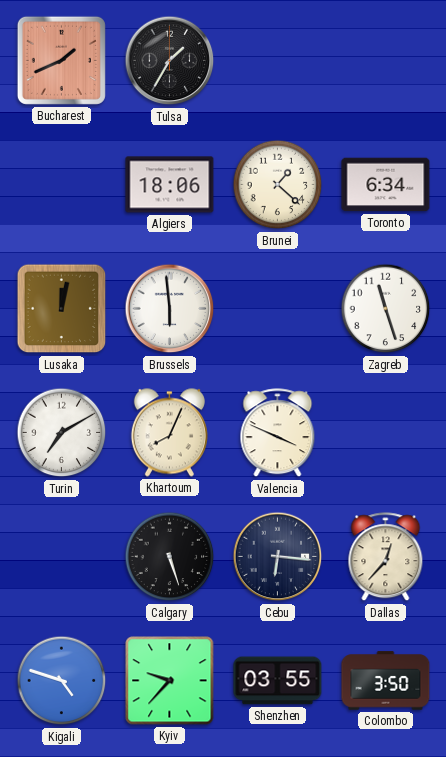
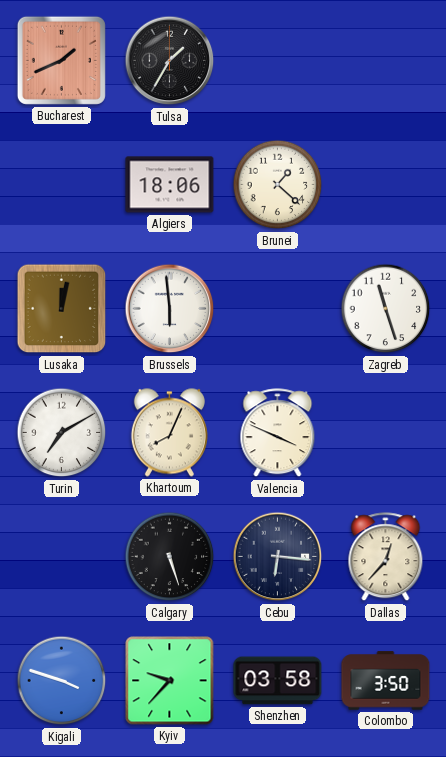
Toronto: 6:34 -> none
Kigali: 4:48 -> 3:48
Shenzhen: 03:55 -> 03:58
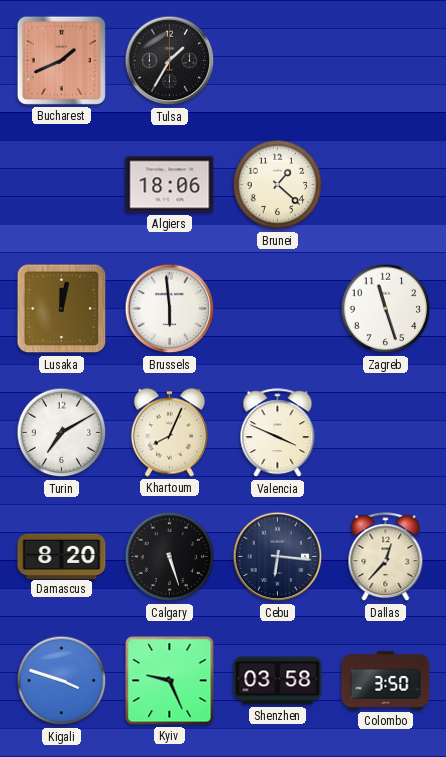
Damascus: none -> 8:20
Kyiv: 9:37 -> 9:26
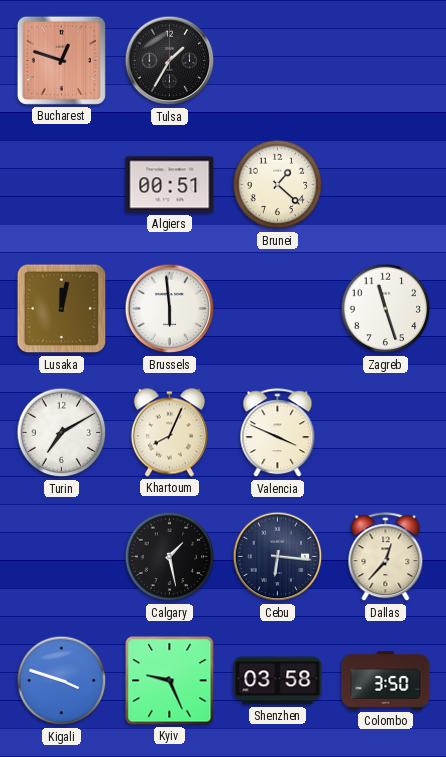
Bucharest: 1:41 -> 12:48
Algiers: 18:06 -> 00:51
Damascus: 8:20 -> none
Calgary: 5:27 -> 1:28
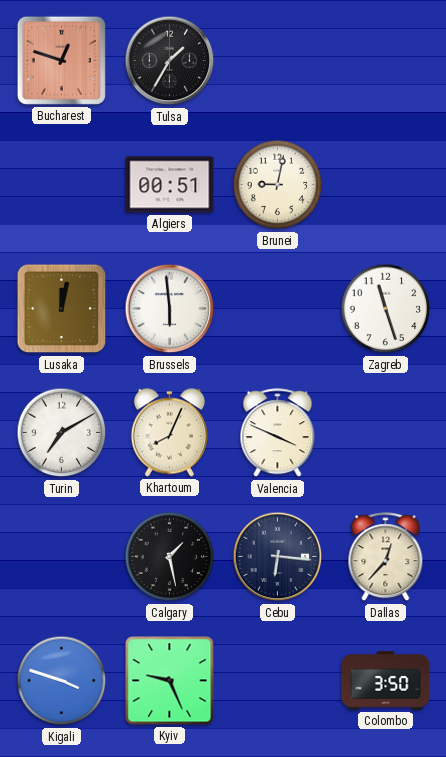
Brunei: 1:22 -> 9:02
Shenzhen: 03:58 -> none
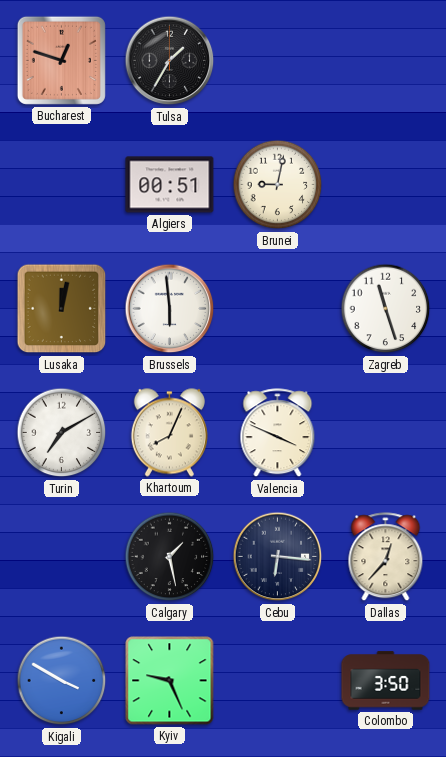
Kigali: 3:48 -> 3:50
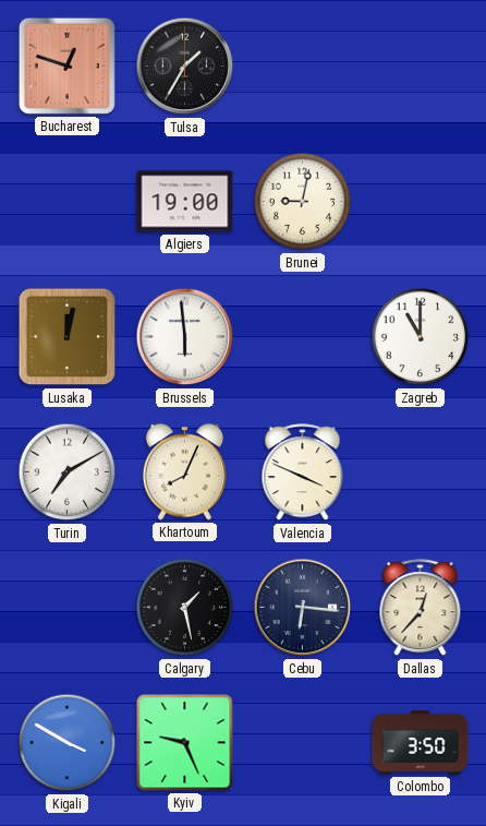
Algiers: 00:51 -> 19:00
Zagreb: 11:27 -> 11:00
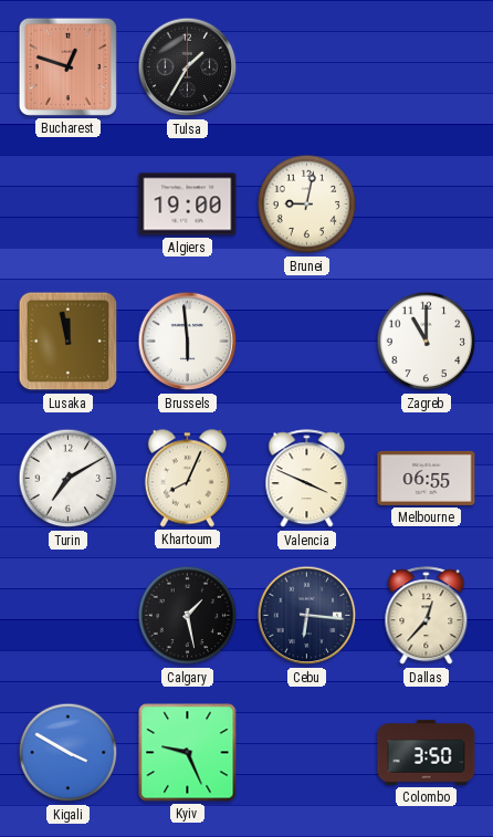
Lusaka: 12:02 -> 11:58
Melbourne: none -> 06:55
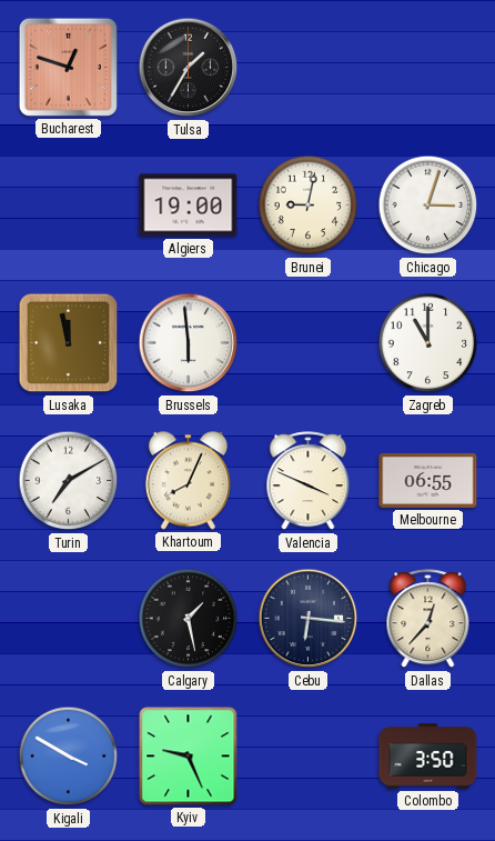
Chicago: none -> 3:03
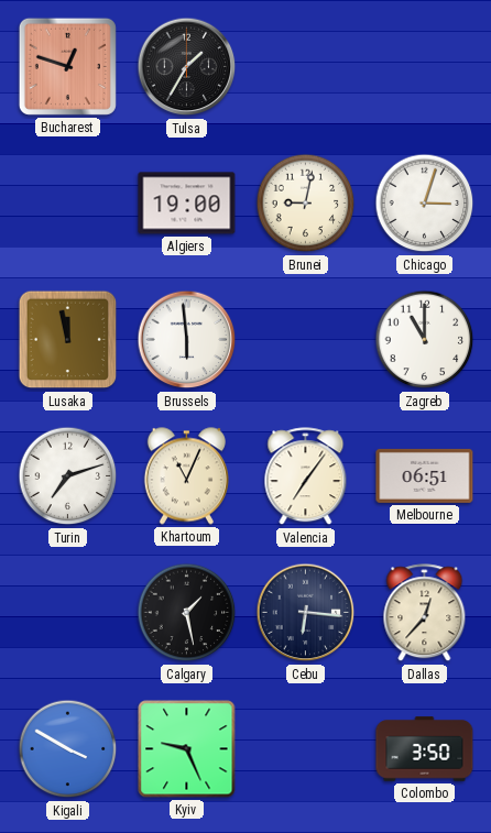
Turin: 7:10 -> 7:12
Khartoum: 8:04 -> 11:04
Valencia: 3:49 -> 7:06
Melbourne: 06:55 -> 06:51
